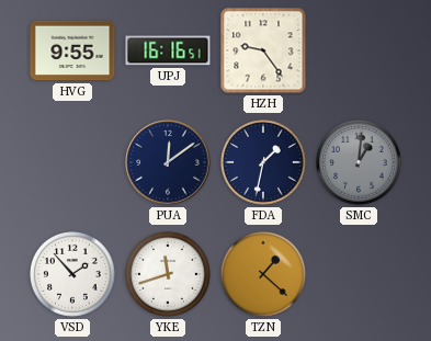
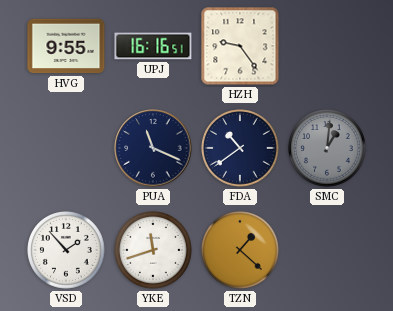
PUA: 12:09 -> 11:19
FDA: 1:32 -> 10:39
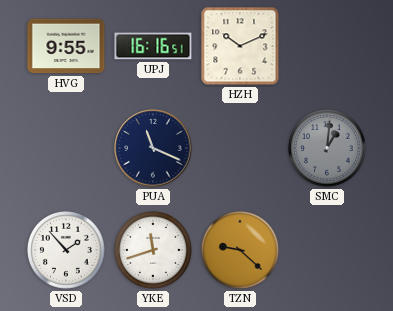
HZH: 9:24 -> 10:11
FDA: 10:39 -> none
TZN: 1:22 -> 9:22
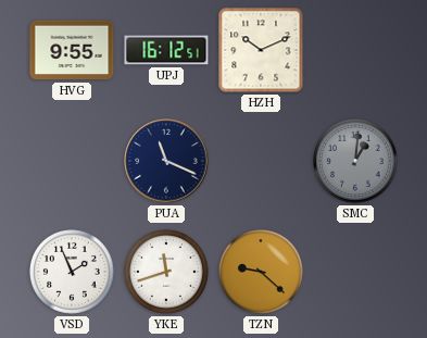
UPJ: 16:16 -> 16:12
VSD: 1:53 -> 1:56
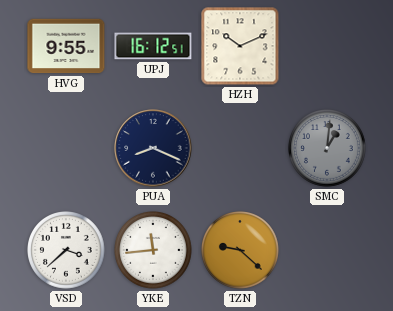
PUA: 11:19 -> 8:19
VSD: 1:56 -> 3:38
YKE: 11:42 -> 11:44
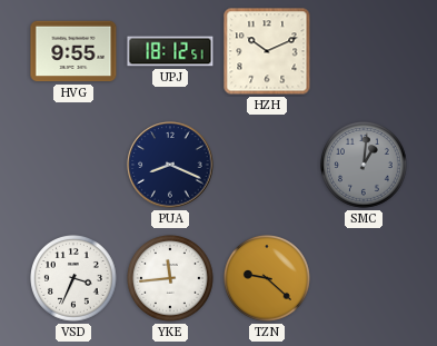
UPJ: 16:12 -> 18:12
VSD: 3:38 -> 3:34
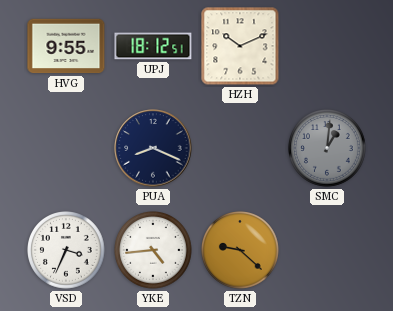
YKE: 11:44 -> 4:44
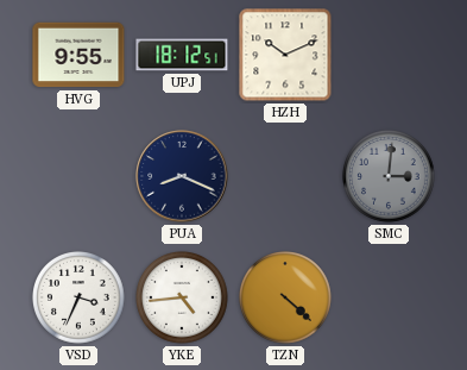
SMC: 1:01 -> 3:01
TZN: 9:22 -> 4:22
